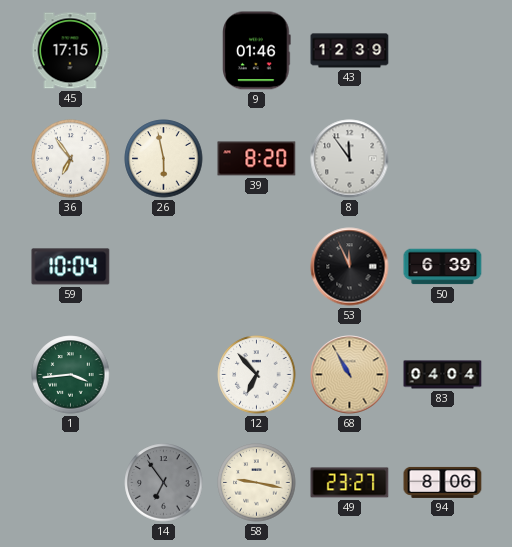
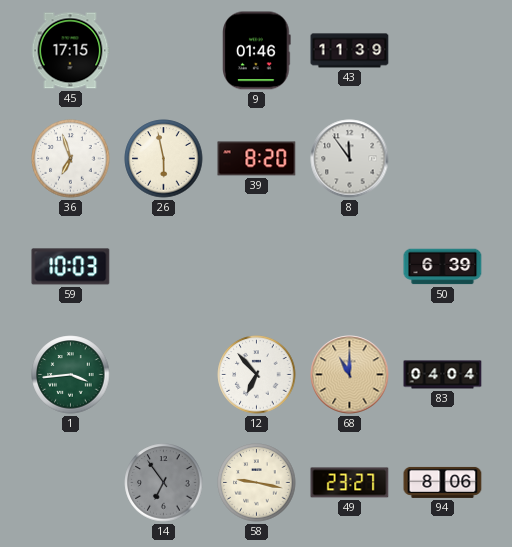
43: 12:39 -> 11:39
36: 6:54 -> 6:57
59: 10:04 -> 10:03
53: 11:56 -> none
68: 10:55 -> 11:00
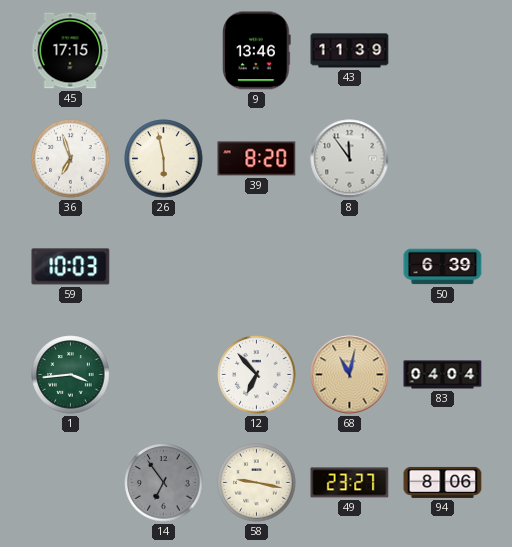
9: 01:46 -> 13:46
68: 11:00 -> 11:02
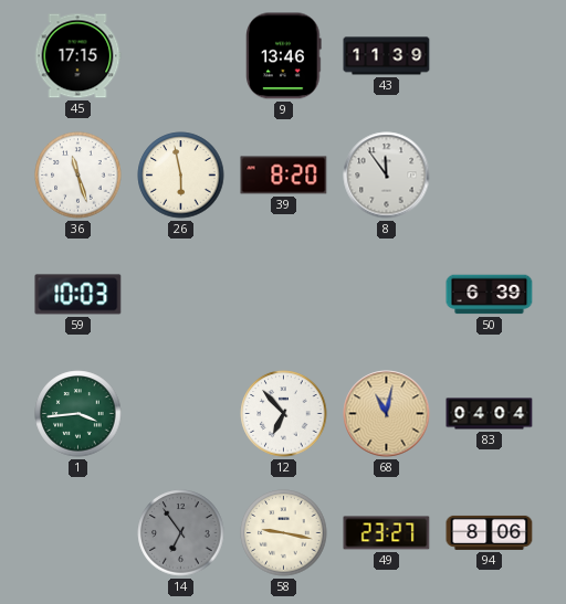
36: 6:57 -> 11:27
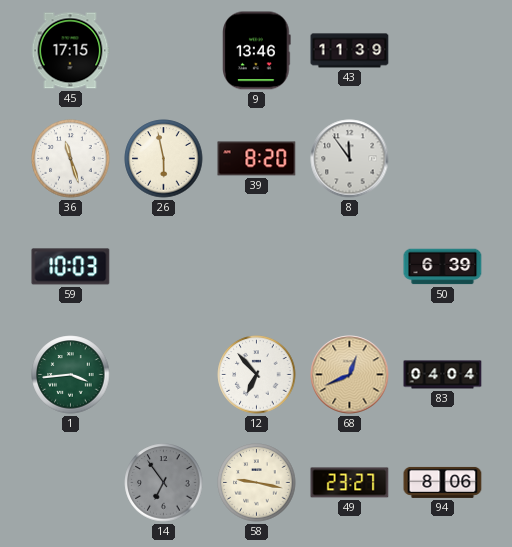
68: 11:02 -> 12:41
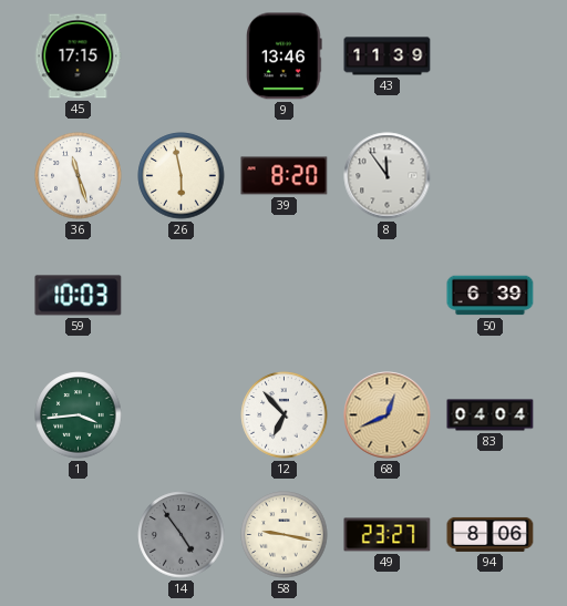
14: 6:54 -> 4:54
